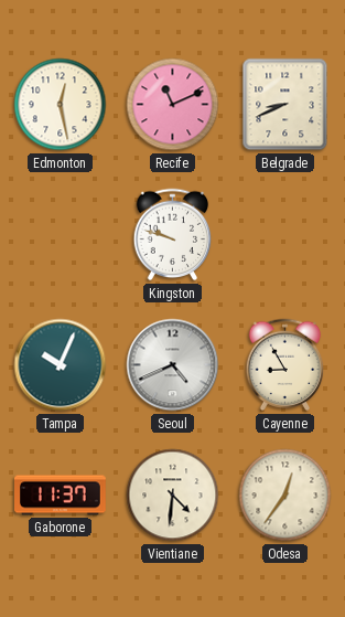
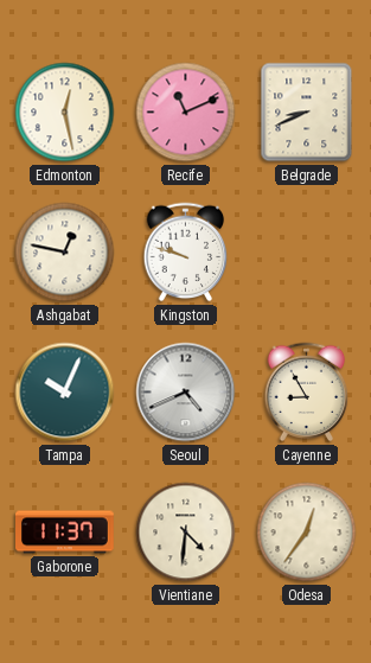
Ashgabat: none -> 12:47
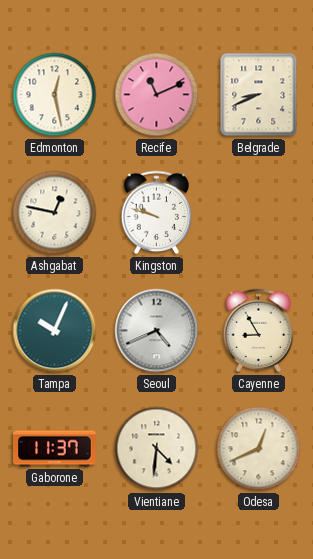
Odesa: 12:36 -> 12:41
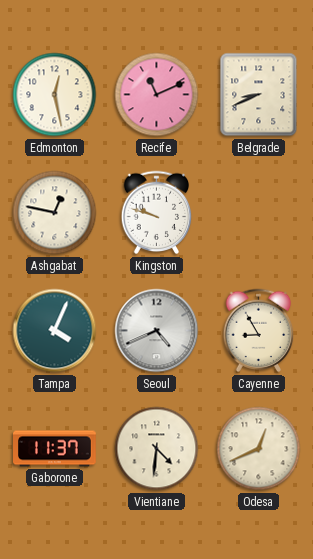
Tampa: 10:04 -> 4:04
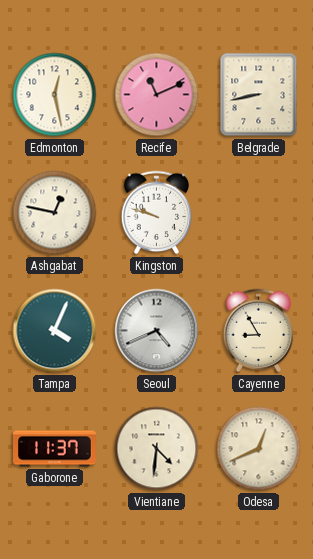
Belgrade: 8:41 -> 8:43
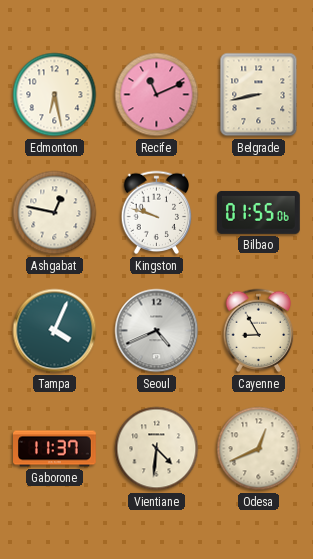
Edmonton: 12:28 -> 6:28
Bilbao: none -> 01:55
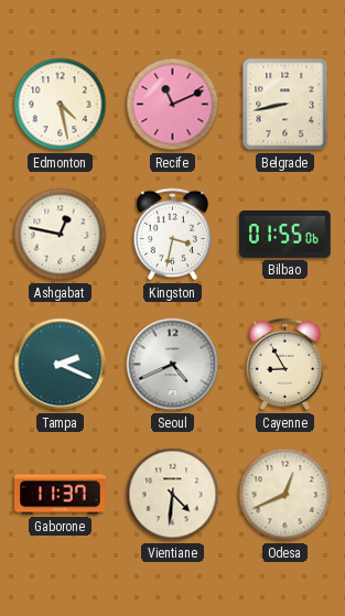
Edmonton: 6:28 -> 4:28
Kingston: 9:48 -> 3:32
Tampa: 4:04 -> 2:19
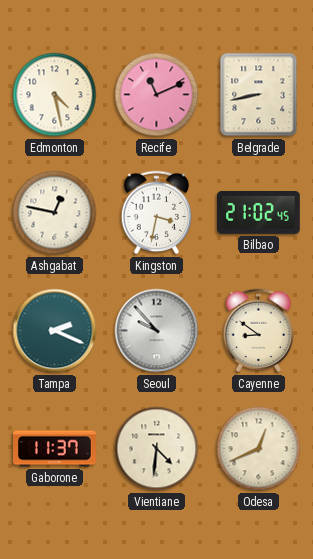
Bilbao: 01:55 -> 21:02
Seoul: 4:41 -> 9:53
Cayenne: 8:55 -> 8:51
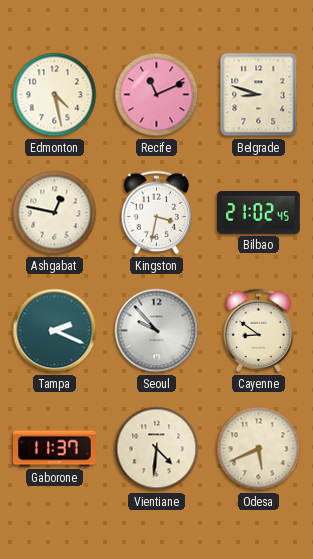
Belgrade: 8:43 -> 8:48
Odesa: 12:41 -> 5:41
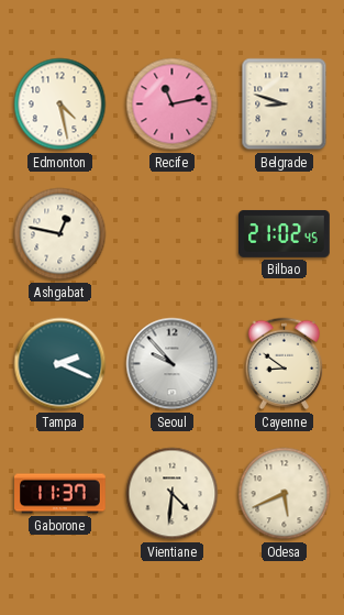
Recife: 11:11 -> 11:13
Kingston: 3:32 -> none
